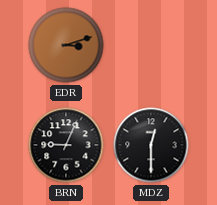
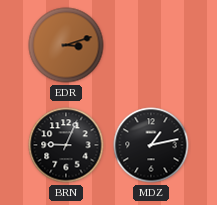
MDZ: 12:30 -> 1:13
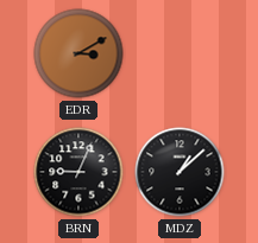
EDR: 3:12 -> 3:10
MDZ: 1:13 -> 1:08
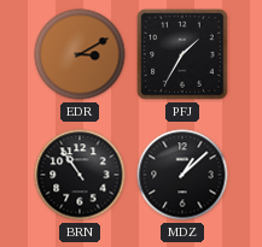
PFJ: none -> 1:35
BRN: 9:04 -> 10:54
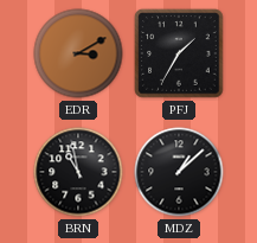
BRN: 10:54 -> 10:58
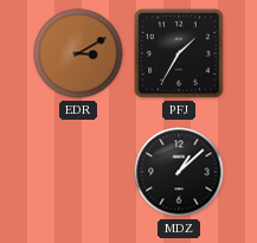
BRN: 10:58 -> none
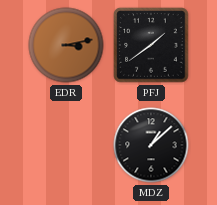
EDR: 3:10 -> 3:13
PFJ: 1:35 -> 1:39
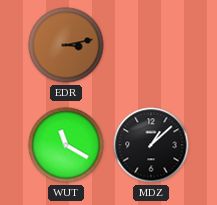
PFJ: 1:39 -> none
WUT: none -> 11:20
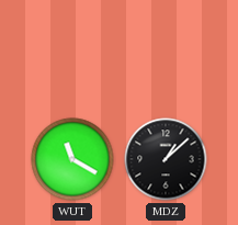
EDR: 3:13 -> none
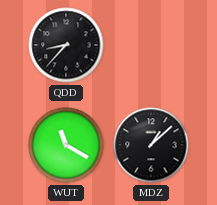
QDD: none -> 8:37
